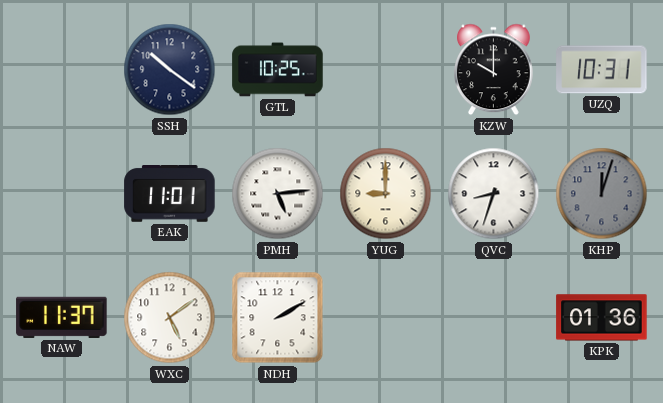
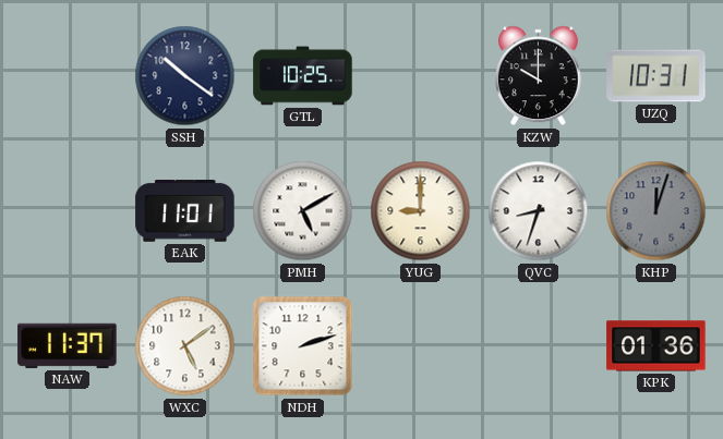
PMH: 5:14 -> 5:10
NDH: 2:10 -> 2:12
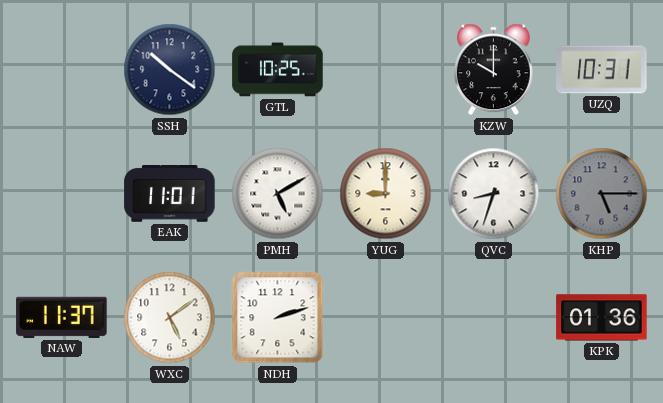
KHP: 12:03 -> 5:15
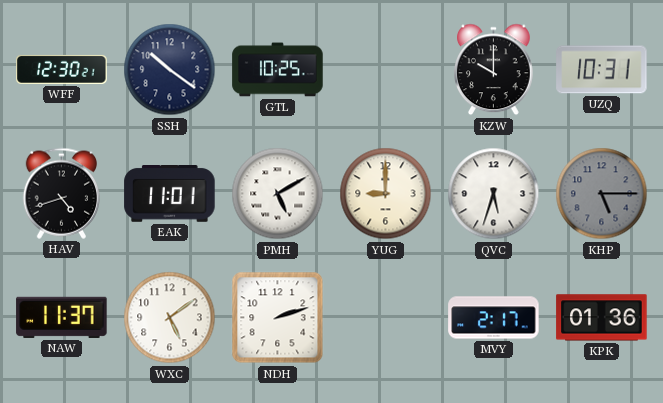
WFF: none -> 12:30
HAV: none -> 4:42
QVC: 8:33 -> 5:33
MVY: none -> 2:17
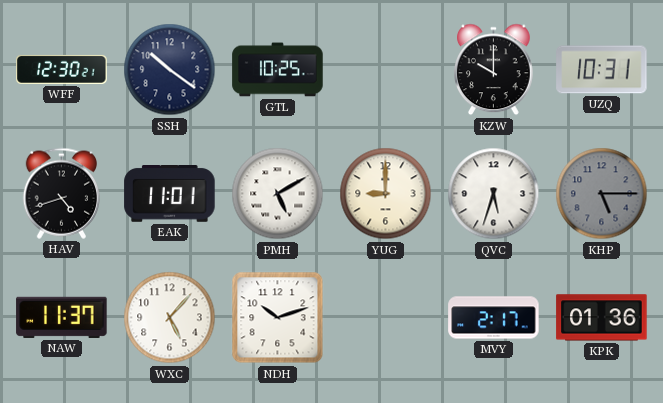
WXC: 5:09 -> 5:07
NDH: 2:12 -> 10:12
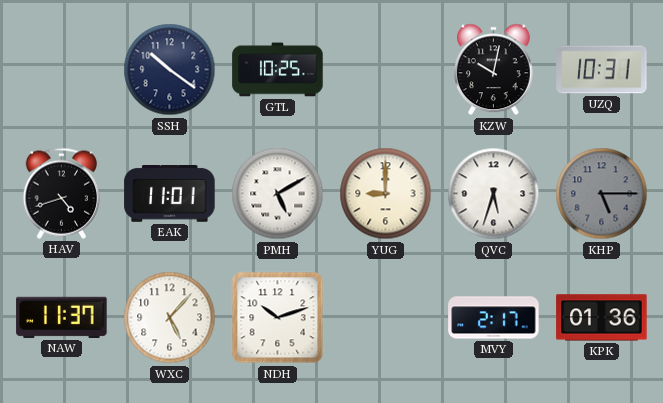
WFF: 12:30 -> none
KZW: 10:00 -> 10:02
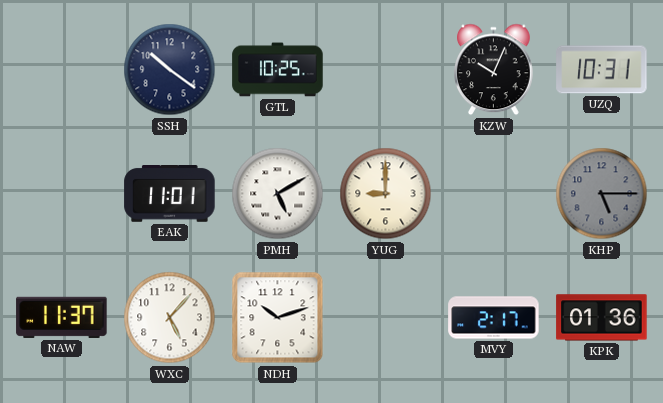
KZW: 10:02 -> 10:04
HAV: 4:42 -> none
QVC: 5:33 -> none
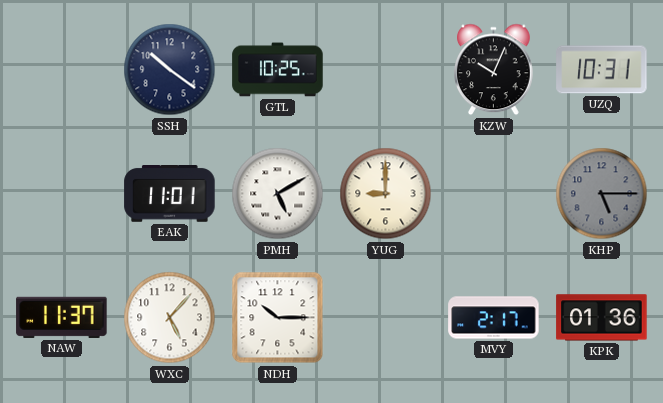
NDH: 10:12 -> 10:15
